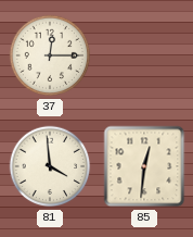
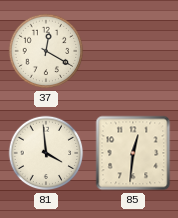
37: 12:15 -> 12:20
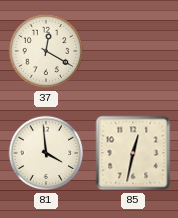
85: 12:31 -> 12:32
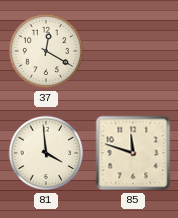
85: 12:32 -> 11:48
